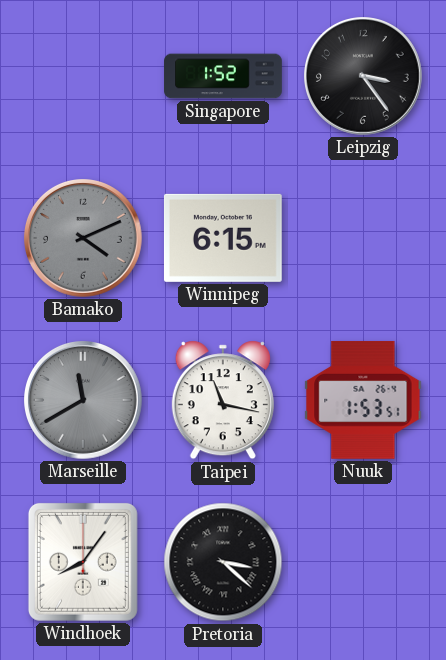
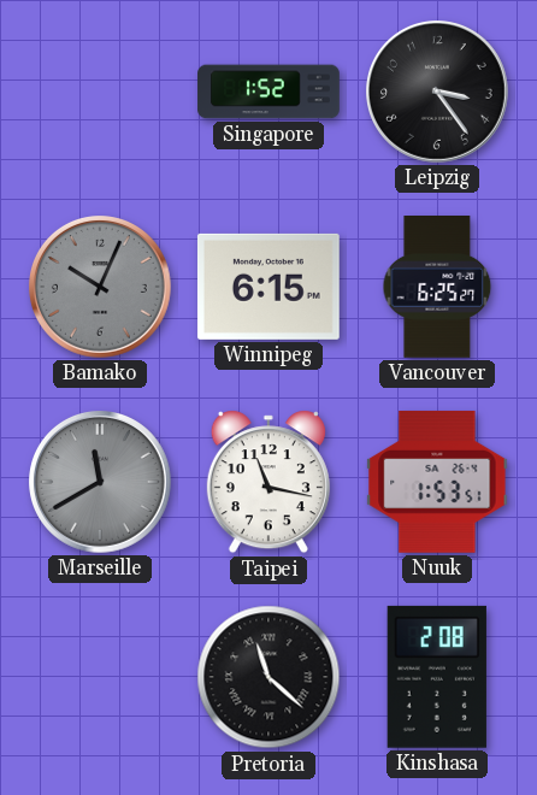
Bamako: 4:11 -> 10:04
Vancouver: none -> 6:25
Windhoek: 8:06 -> none
Pretoria: 3:22 -> 11:22
Kinshasa: none -> 2:08
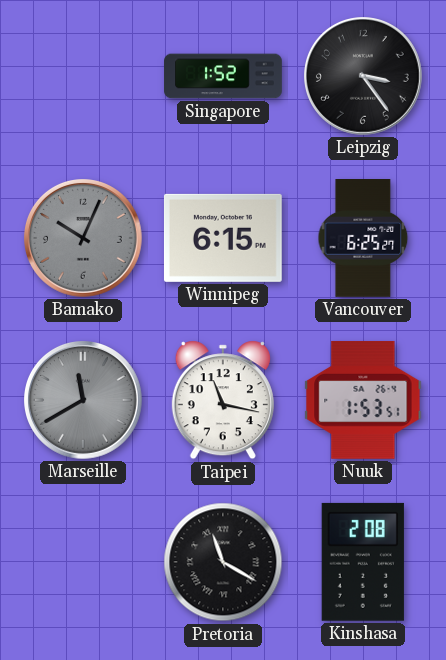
Pretoria: 11:22 -> 11:20
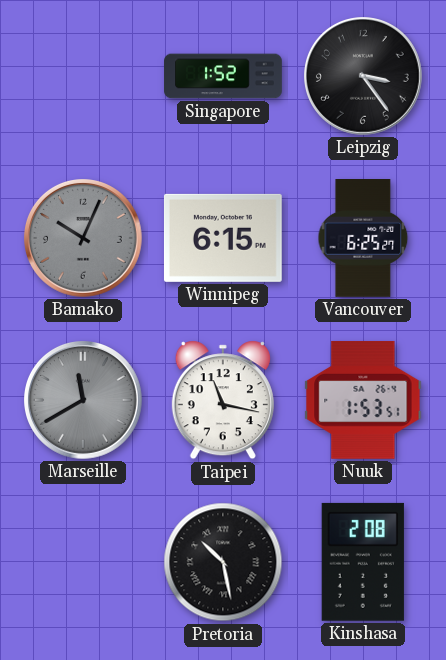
Pretoria: 11:20 -> 10:28
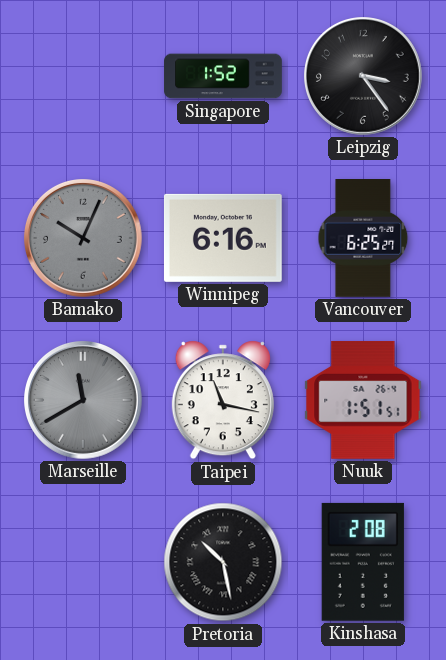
Winnipeg: 6:15 -> 6:16
Nuuk: 1:53 -> 1:51
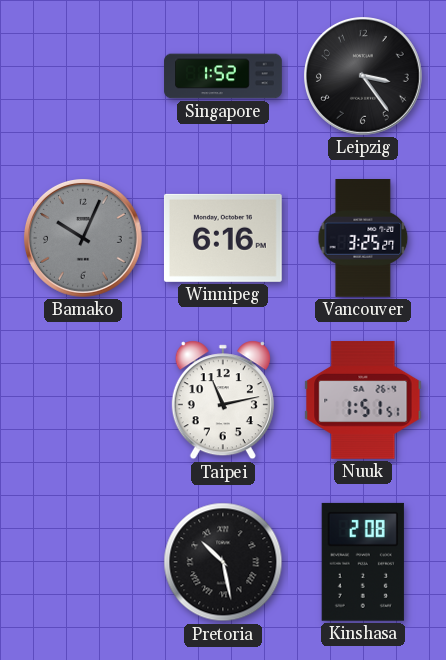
Vancouver: 6:25 -> 3:25
Marseille: 11:40 -> none
Taipei: 11:17 -> 11:13
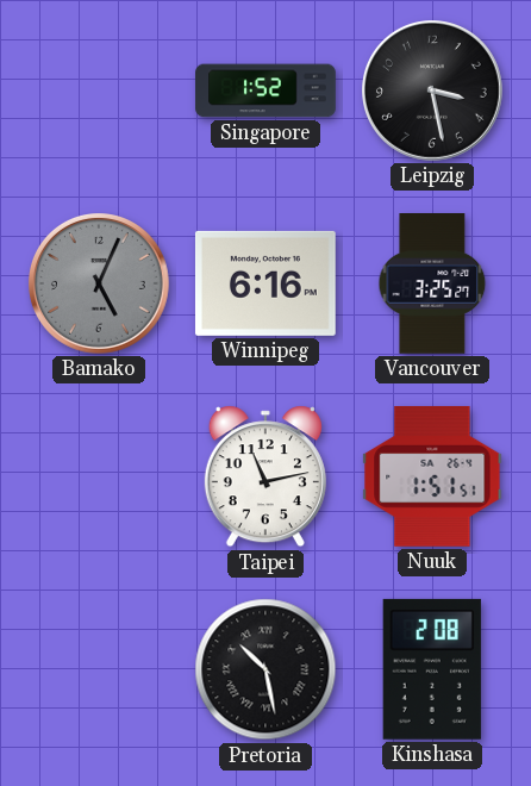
Leipzig: 3:24 -> 3:28
Bamako: 10:04 -> 5:04
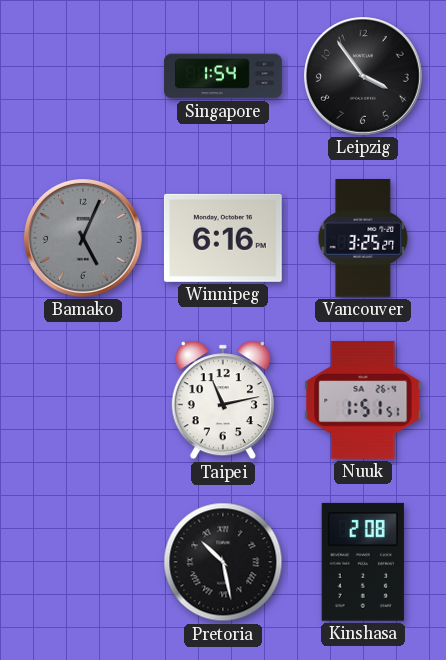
Singapore: 1:52 -> 1:54
Leipzig: 3:28 -> 3:54
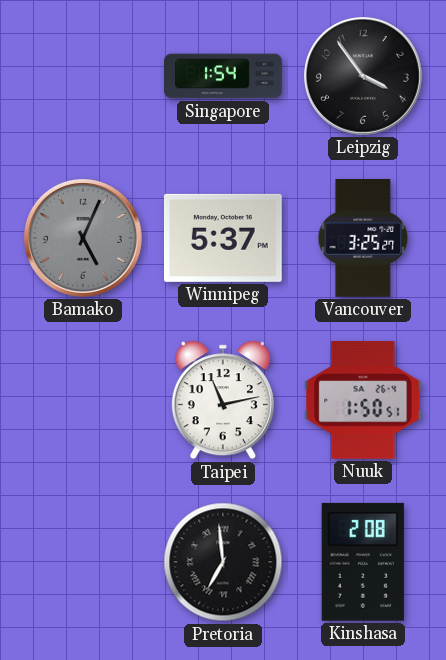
Winnipeg: 6:16 -> 5:37
Nuuk: 1:51 -> 1:50
Pretoria: 10:28 -> 6:59
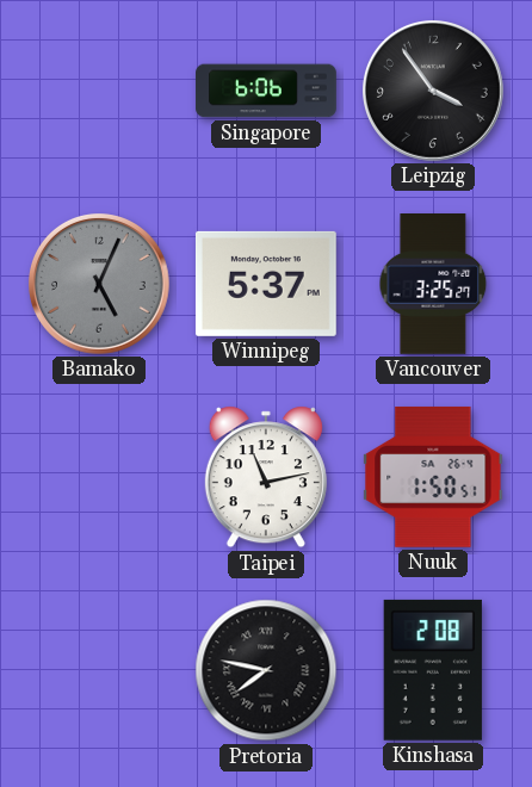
Singapore: 1:54 -> 6:06
Pretoria: 6:59 -> 7:47
